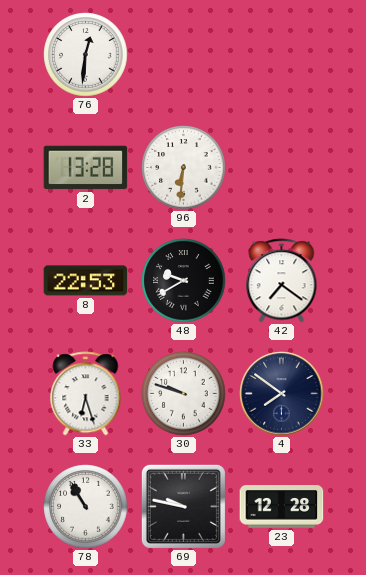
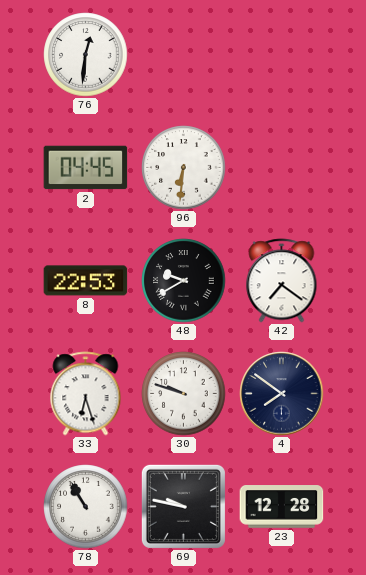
2: 13:28 -> 04:45
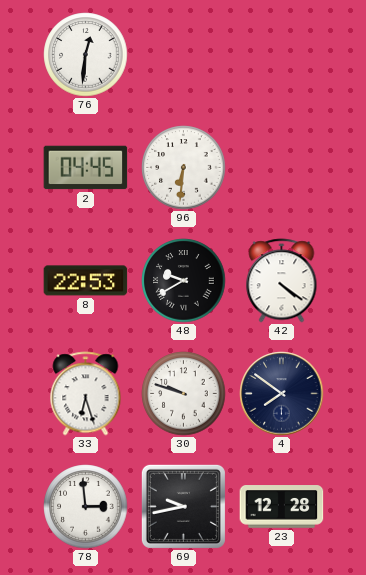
42: 7:21 -> 4:21
78: 10:55 -> 2:59
69: 9:47 -> 9:43
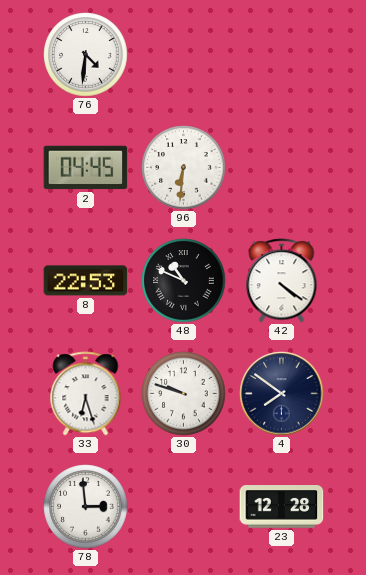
76: 12:31 -> 4:31
48: 9:40 -> 10:49
69: 9:43 -> none
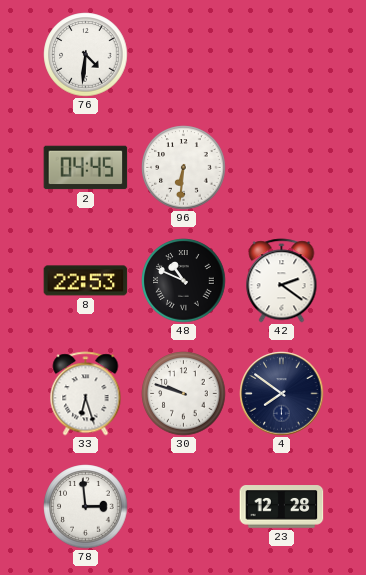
42: 4:21 -> 2:21
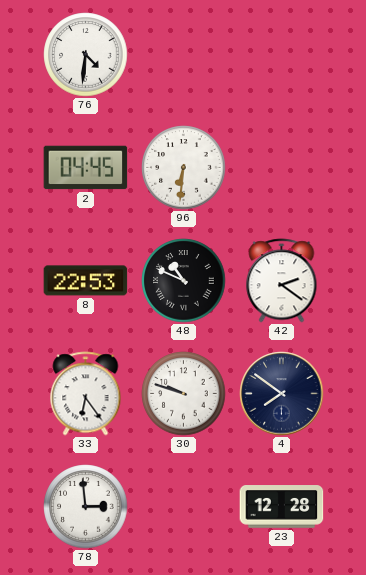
33: 6:27 -> 6:24
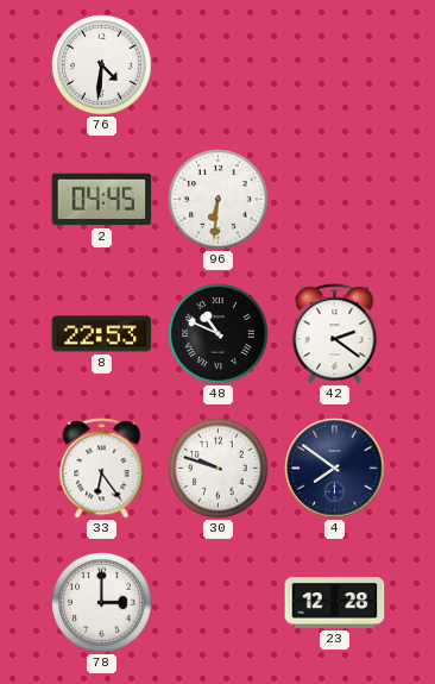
78: 2:59 -> 3:00
